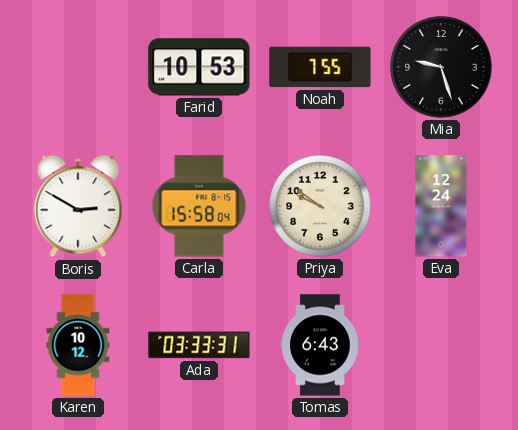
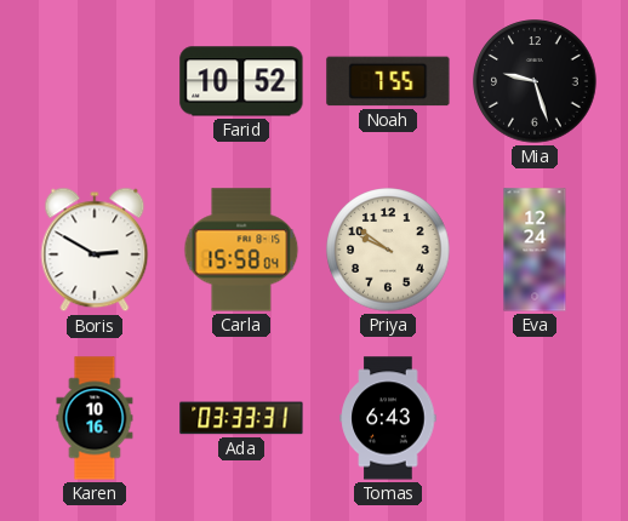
Farid: 10:53 -> 10:52
Karen: 10:12 -> 10:16
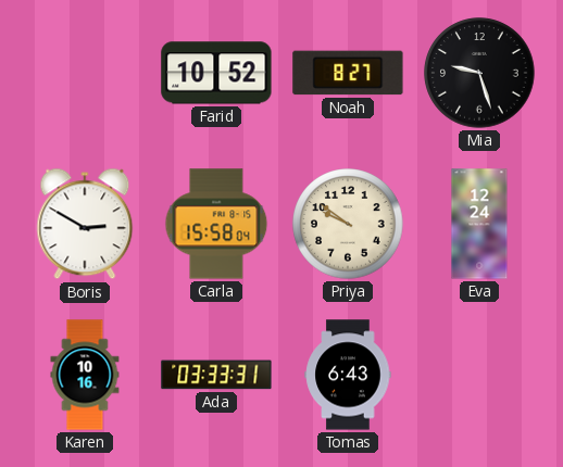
Noah: 7:55 -> 8:27
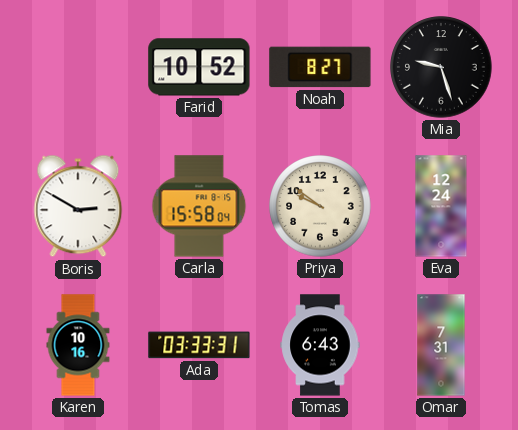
Omar: none -> 7:31
